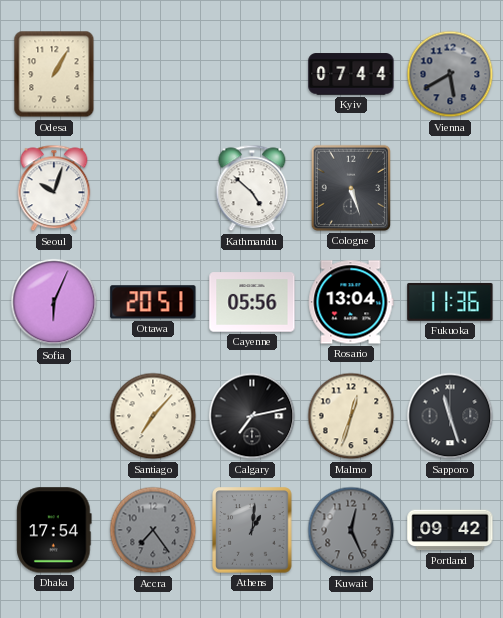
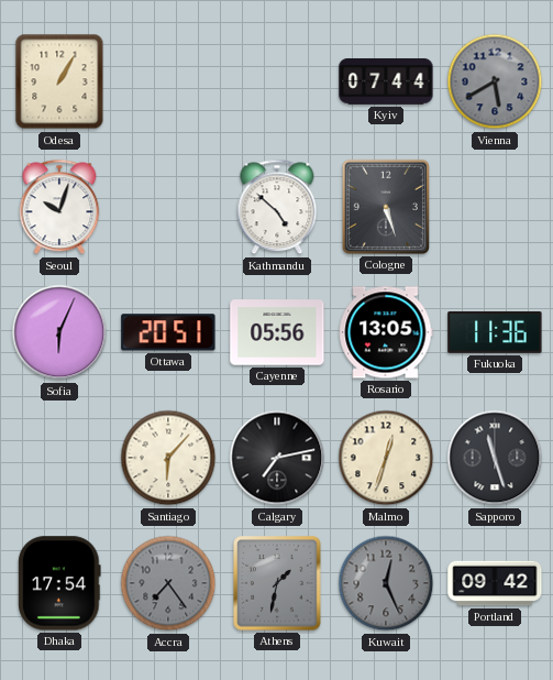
Rosario: 13:04 -> 13:05
Santiago: 7:07 -> 6:07
Athens: 1:01 -> 1:32
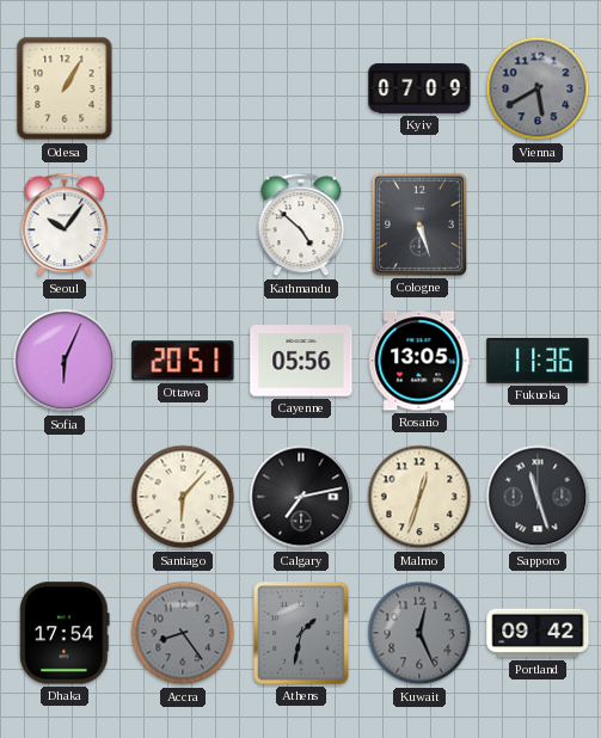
Kyiv: 07:44 -> 07:09
Seoul: 10:03 -> 10:06
Accra: 7:24 -> 8:24
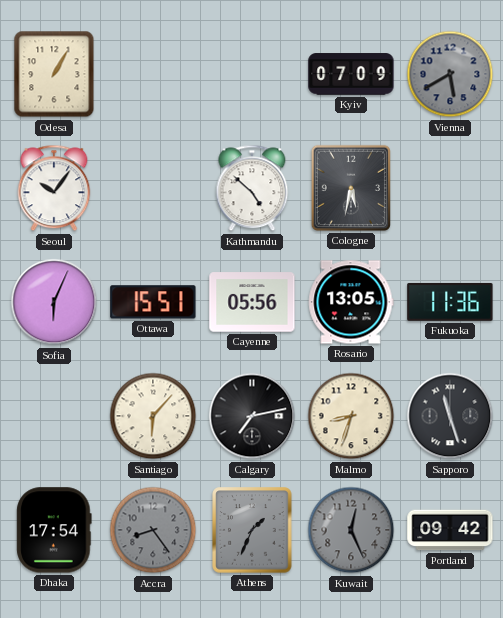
Cologne: 5:27 -> 5:32
Ottawa: 20:51 -> 15:51
Malmo: 12:33 -> 8:33
Athens: 1:32 -> 1:34
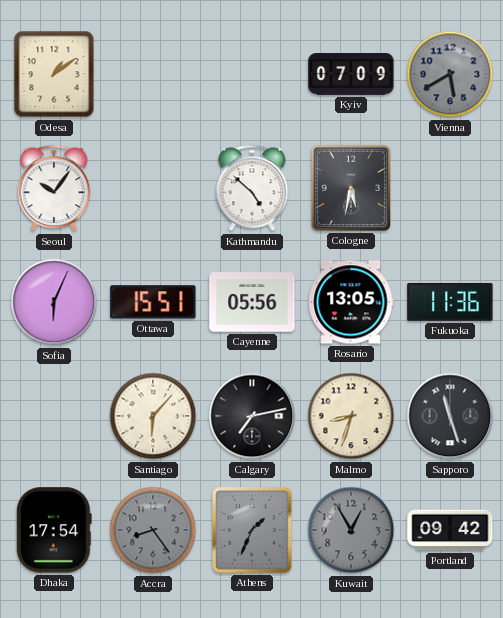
Odesa: 1:05 -> 1:09
Kuwait: 12:26 -> 12:55
